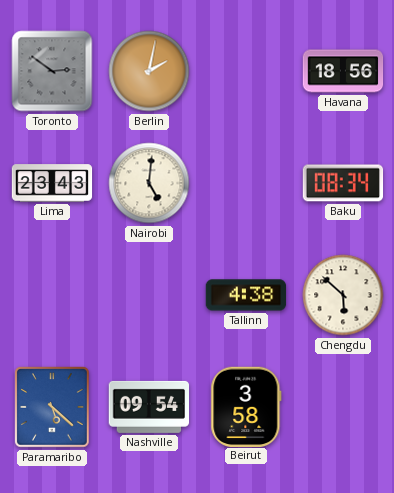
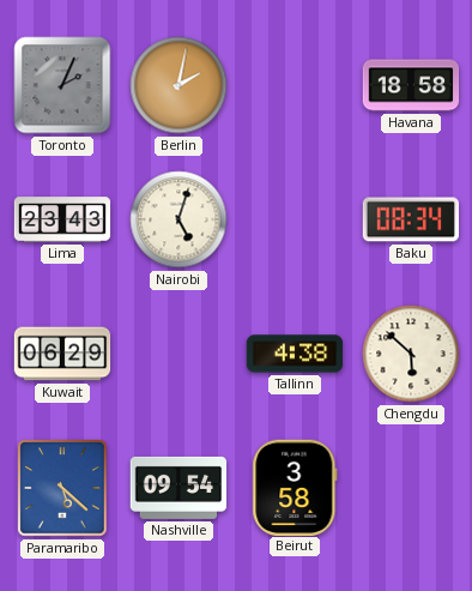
Toronto: 2:51 -> 2:04
Havana: 18:56 -> 18:58
Nairobi: 5:01 -> 5:03
Kuwait: none -> 06:29
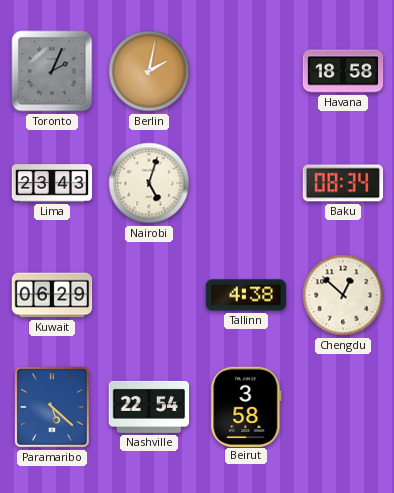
Chengdu: 5:52 -> 12:52
Nashville: 09:54 -> 22:54
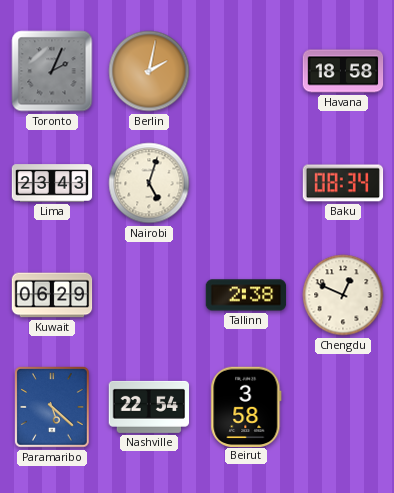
Tallinn: 4:38 -> 2:38
Chengdu: 12:52 -> 12:49
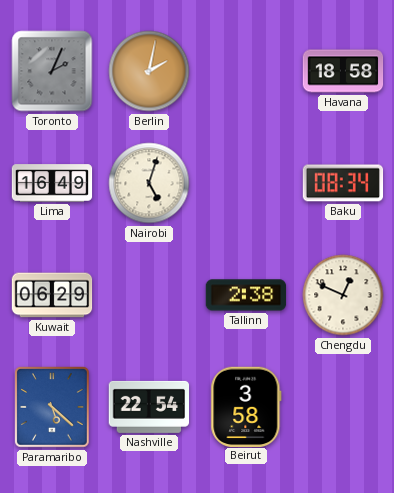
Lima: 23:43 -> 16:49
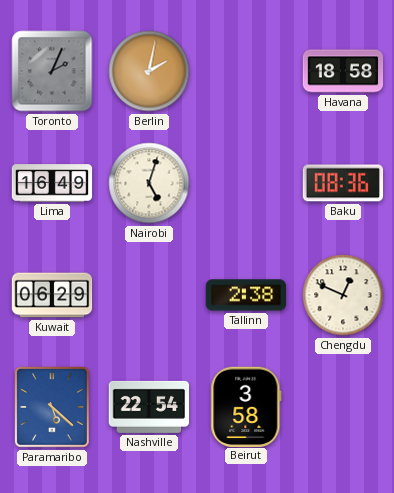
Baku: 08:34 -> 08:36
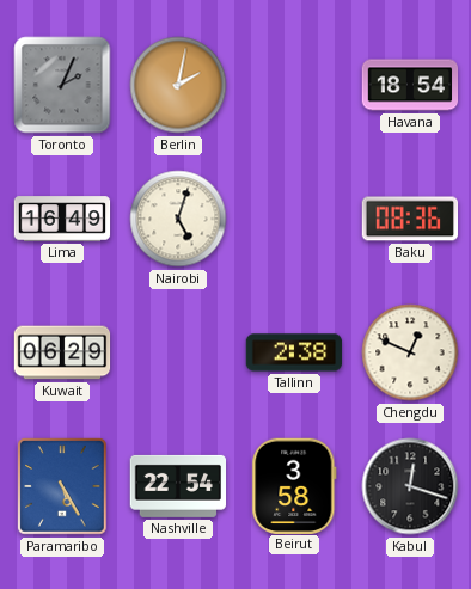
Havana: 18:58 -> 18:54
Paramaribo: 5:22 -> 5:25
Kabul: none -> 12:18
